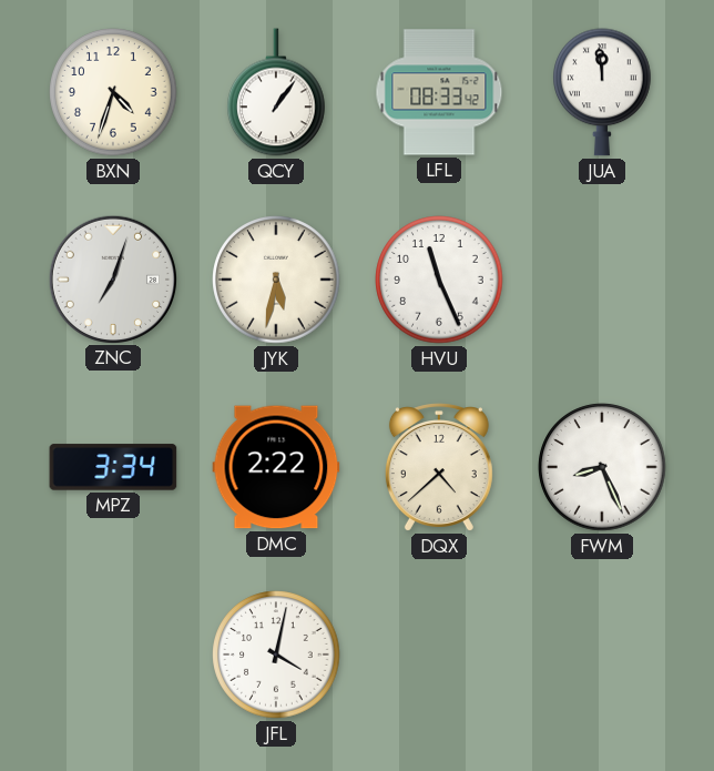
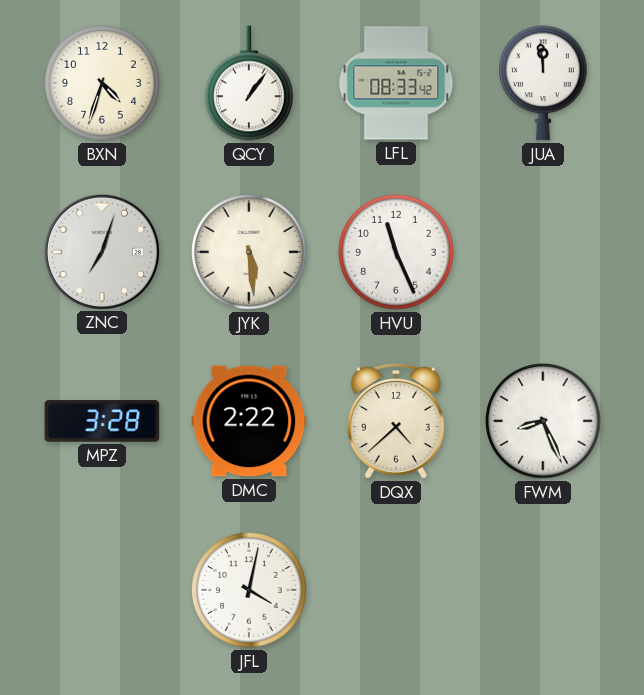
JYK: 5:32 -> 5:29
MPZ: 3:34 -> 3:28
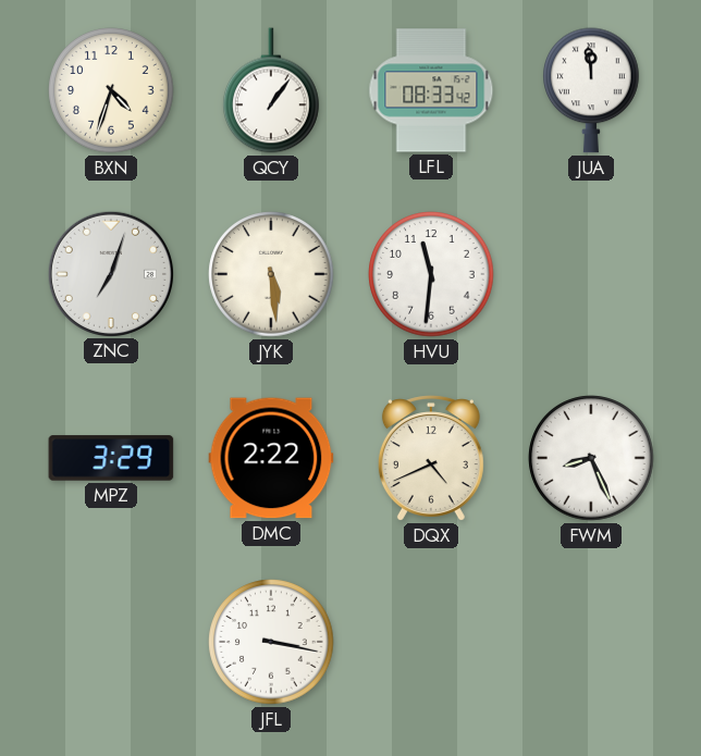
HVU: 11:26 -> 11:31
MPZ: 3:28 -> 3:29
DQX: 4:38 -> 4:41
JFL: 4:02 -> 3:17
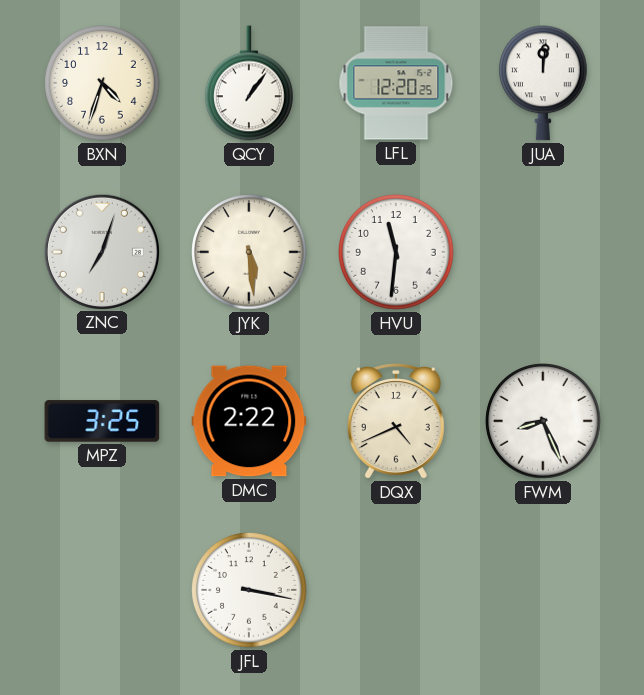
LFL: 08:33 -> 12:20
JUA: 11:59 -> 12:01
MPZ: 3:29 -> 3:25
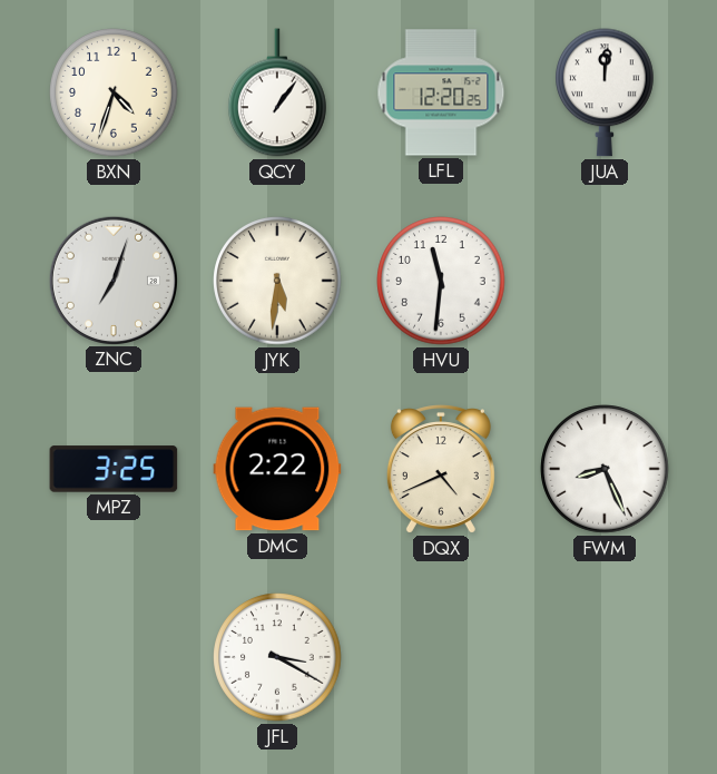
JYK: 5:29 -> 5:31
JFL: 3:17 -> 3:20
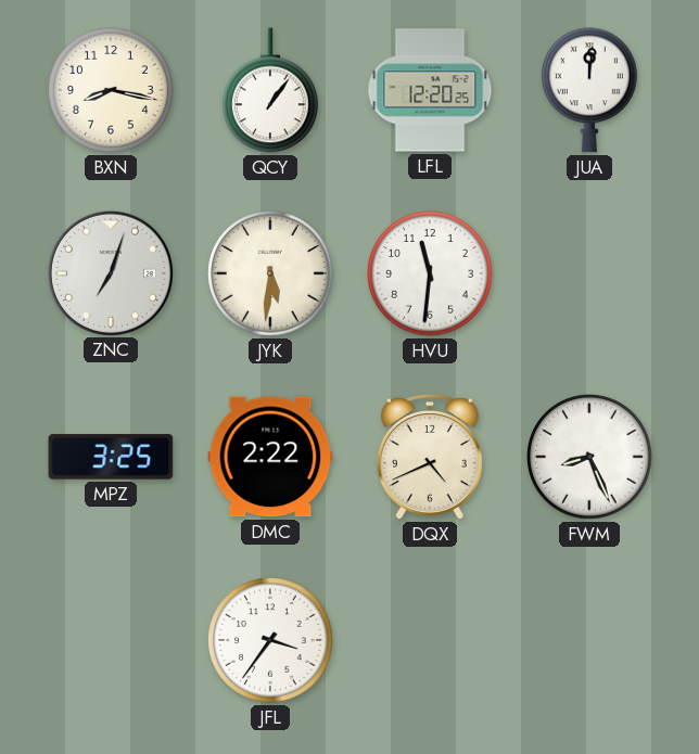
BXN: 4:33 -> 8:17
JFL: 3:20 -> 3:36
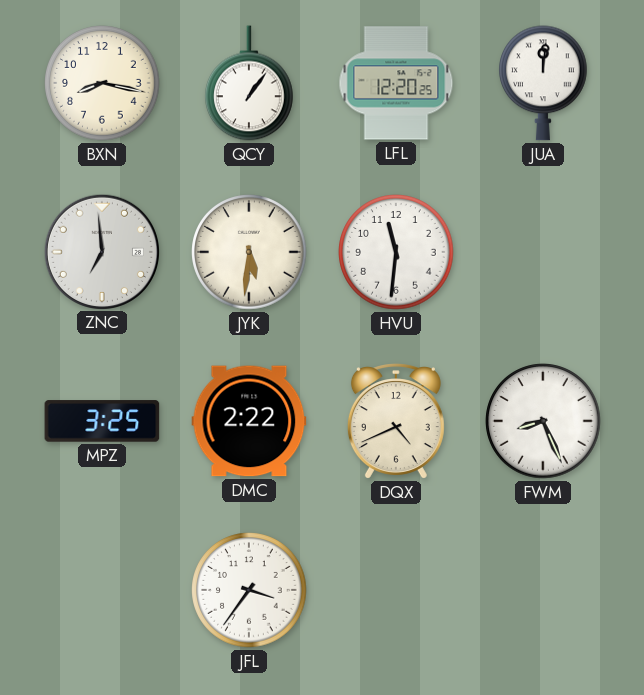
ZNC: 7:03 -> 6:59
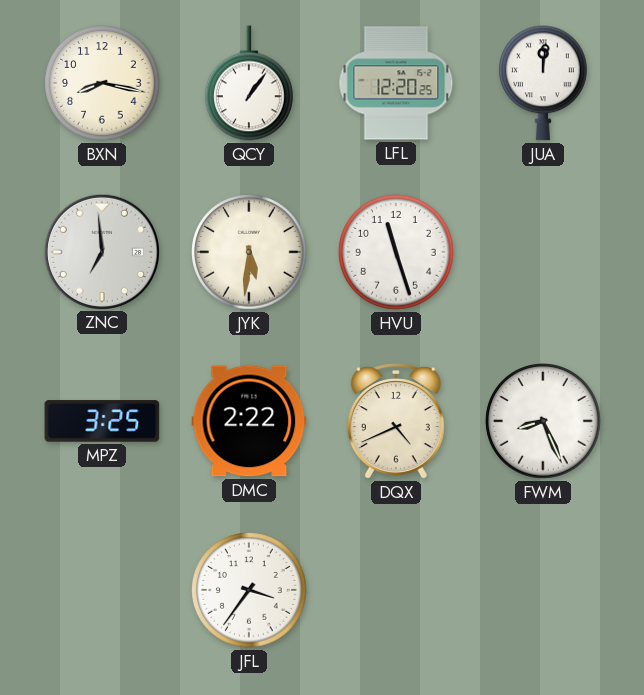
HVU: 11:31 -> 11:27
